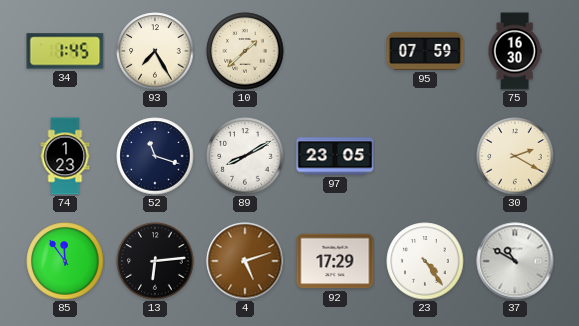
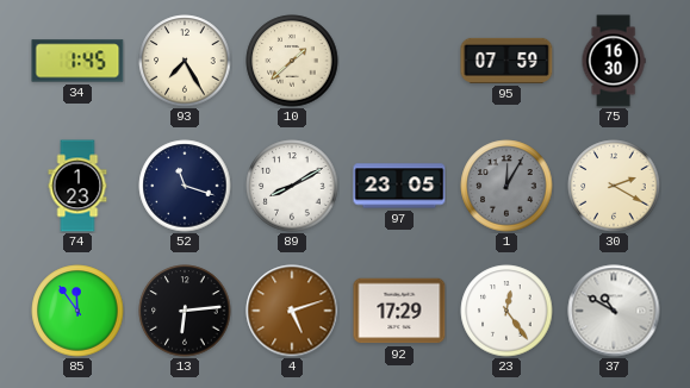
1: none -> 12:05
23: 4:24 -> 12:24
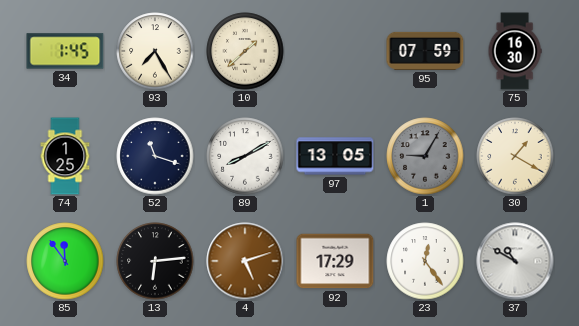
74: 1:23 -> 1:25
97: 23:05 -> 13:05
1: 12:05 -> 9:05
30: 2:20 -> 1:20
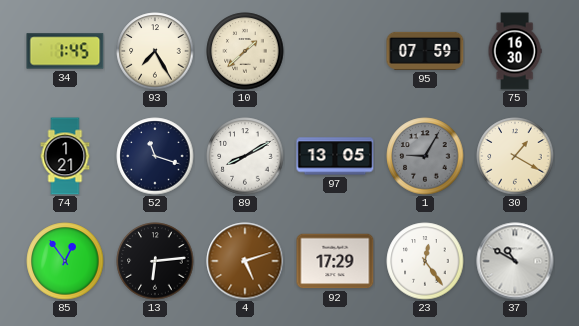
74: 1:25 -> 1:21
85: 11:54 -> 12:54
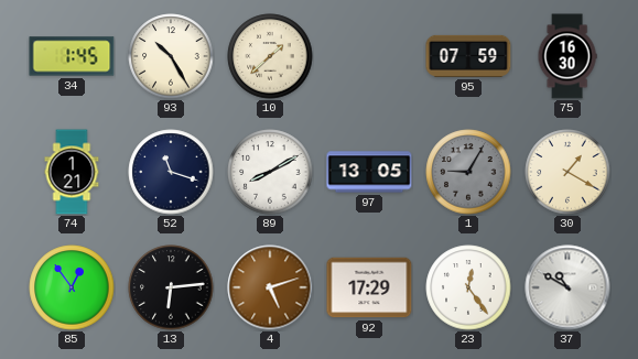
93: 7:25 -> 10:25
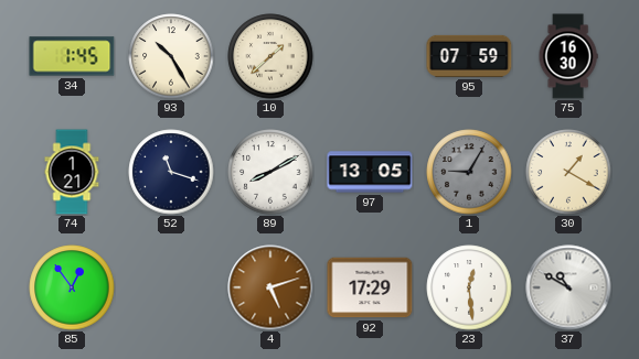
13: 6:14 -> none
23: 12:24 -> 12:29
